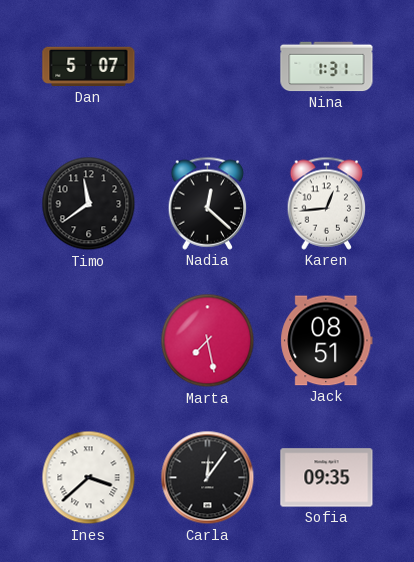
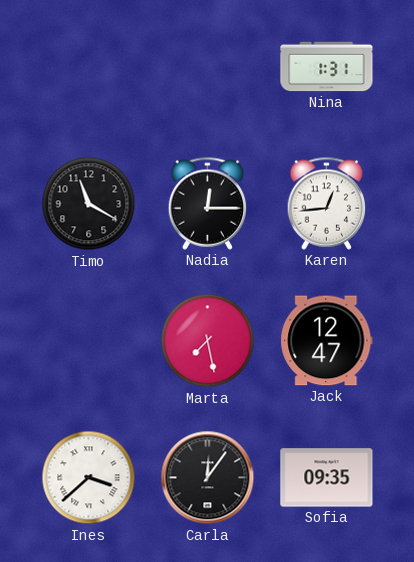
Dan: 5:07 -> none
Timo: 11:39 -> 11:20
Nadia: 12:22 -> 12:15
Jack: 08:51 -> 12:47
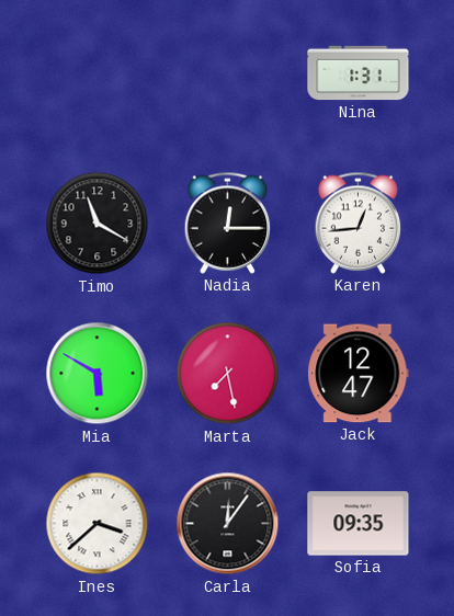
Mia: none -> 5:50
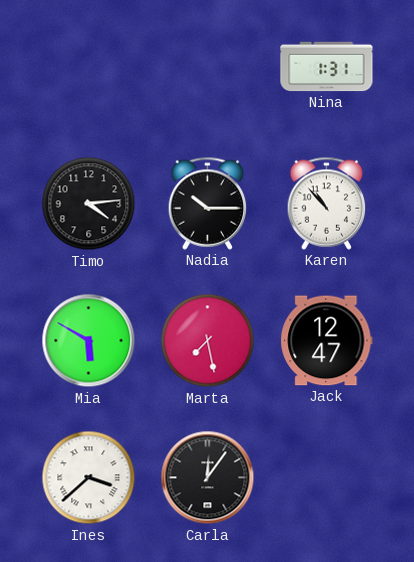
Timo: 11:20 -> 4:14
Nadia: 12:15 -> 10:15
Karen: 12:44 -> 10:53
Sofia: 09:35 -> none
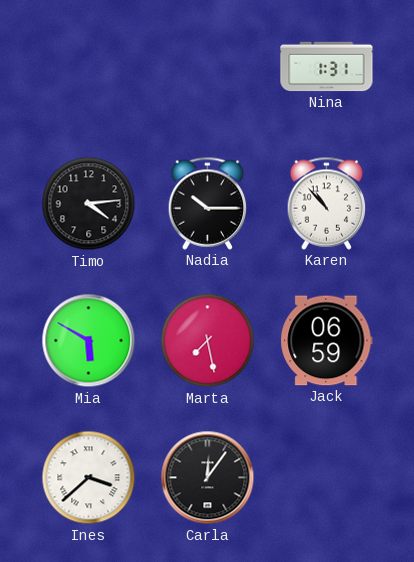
Jack: 12:47 -> 06:59
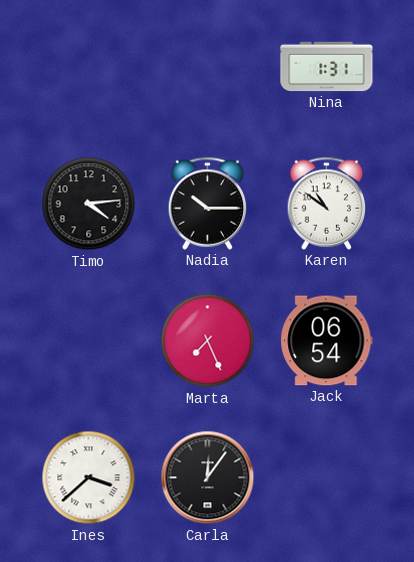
Karen: 10:53 -> 10:51
Mia: 5:50 -> none
Marta: 7:28 -> 7:26
Jack: 06:59 -> 06:54
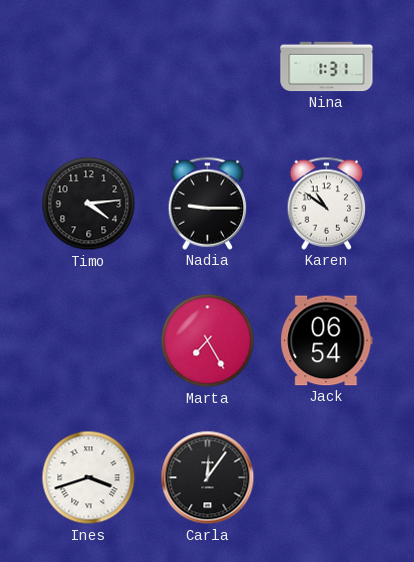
Nadia: 10:15 -> 9:15
Marta: 7:26 -> 7:25
Ines: 3:38 -> 3:42
